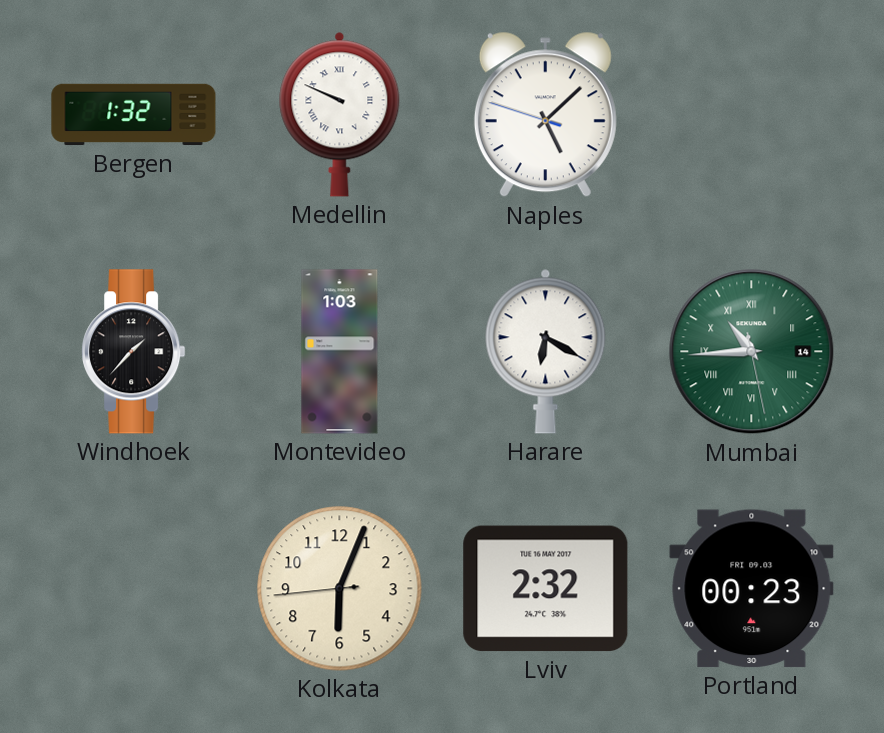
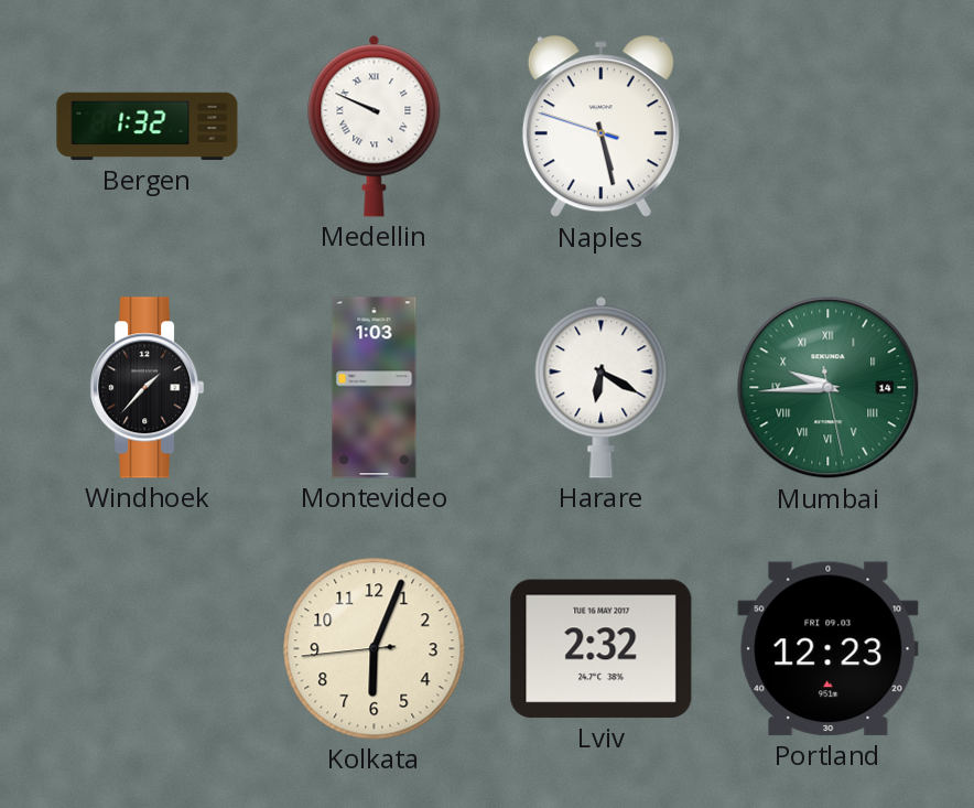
Naples: 5:07 -> 5:27
Mumbai: 10:44 -> 9:44
Portland: 00:23 -> 12:23
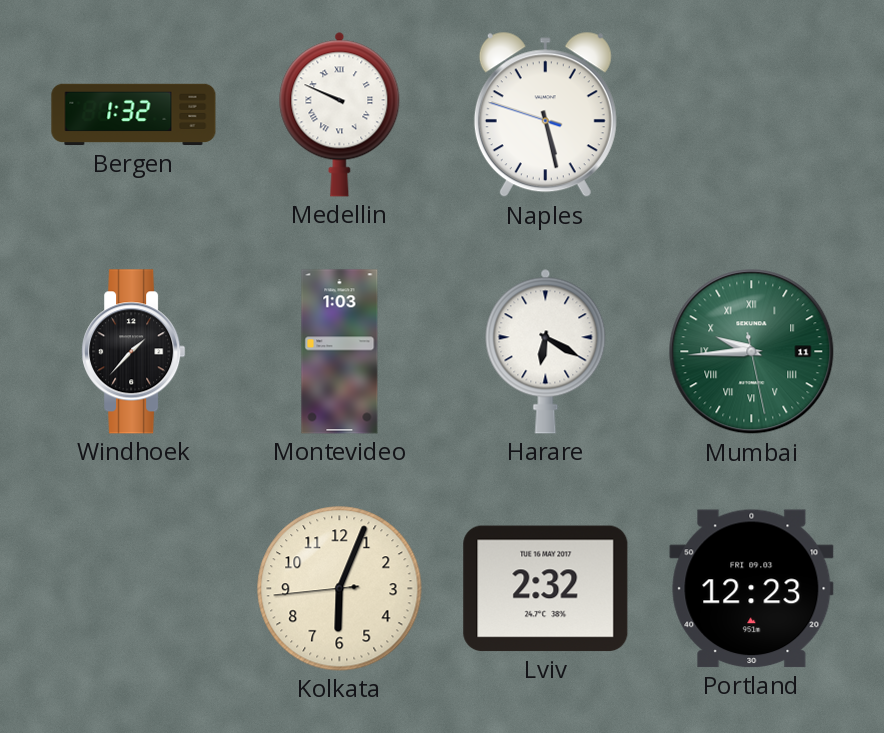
Mumbai date: 14 -> 11
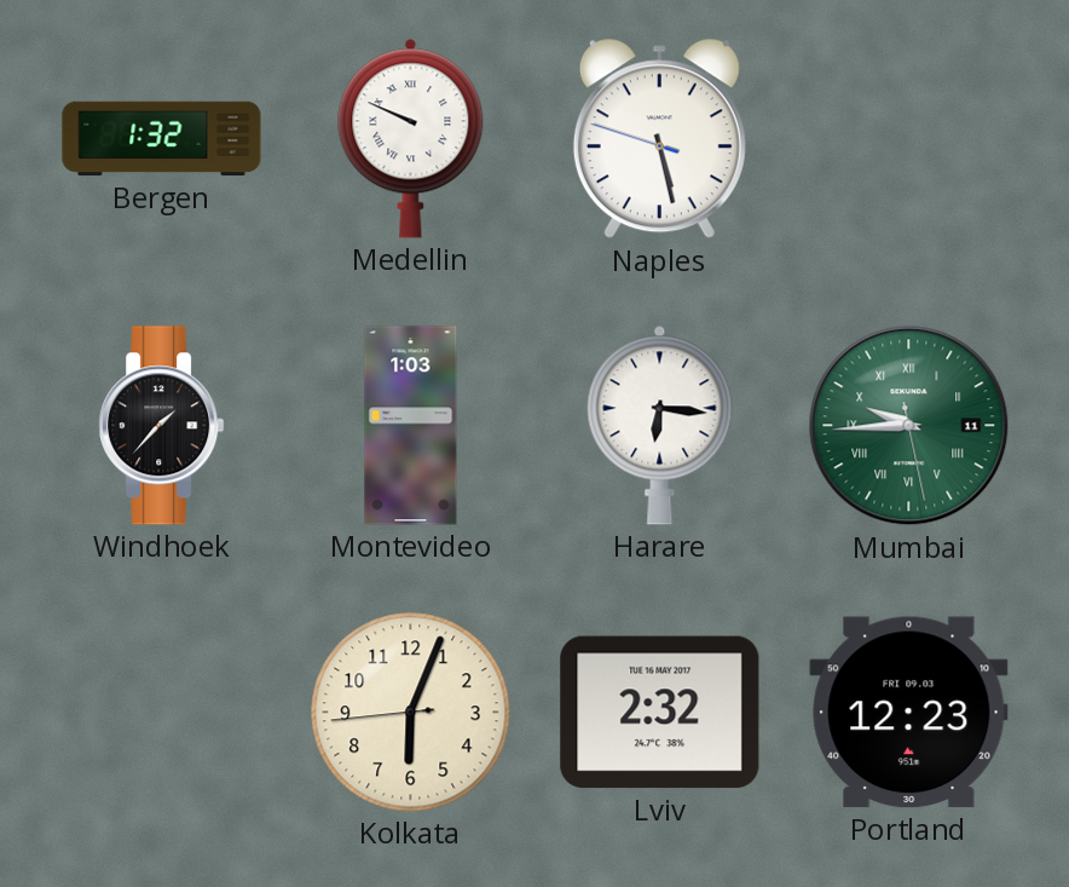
Harare: 6:20 -> 6:16
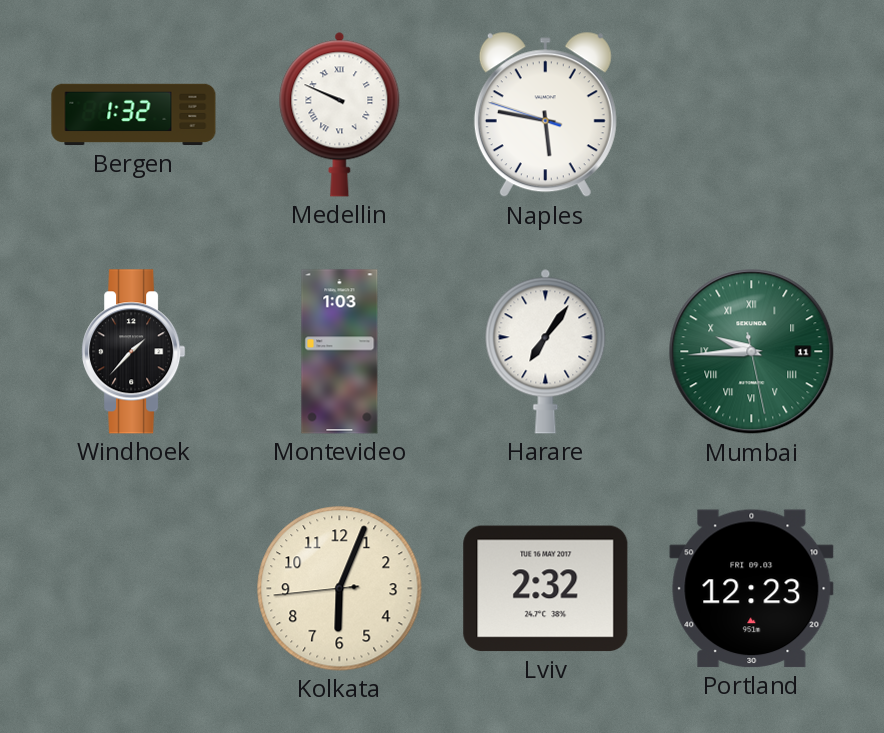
Naples: 5:27 -> 5:46
Harare: 6:16 -> 7:06
